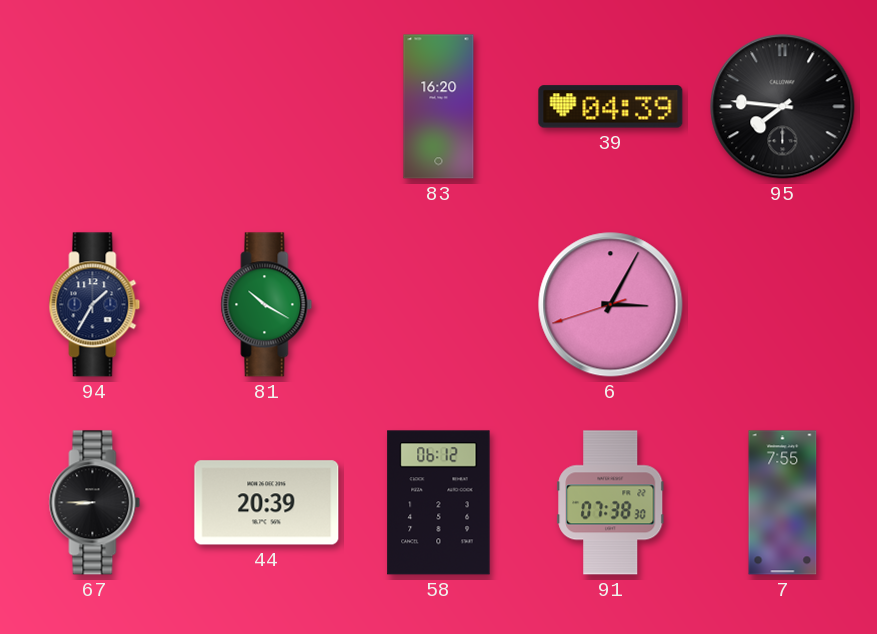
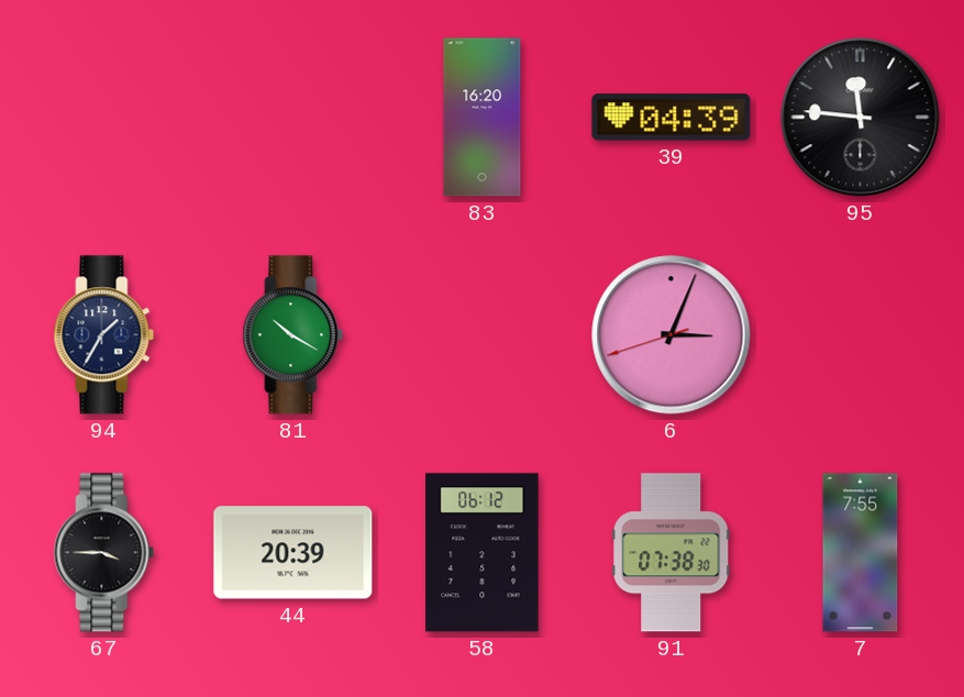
95: 7:46 -> 11:46
6: 3:04 -> 3:03
67: 8:45 -> 3:45
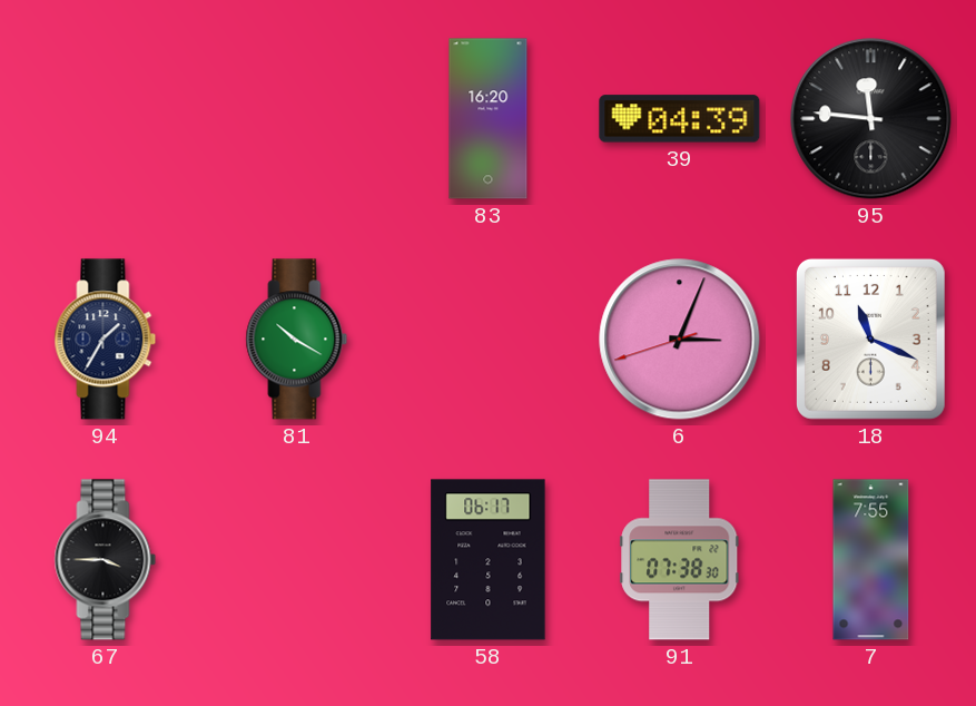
18: none -> 11:19
44: 20:39 -> none
58: 06:12 -> 06:17
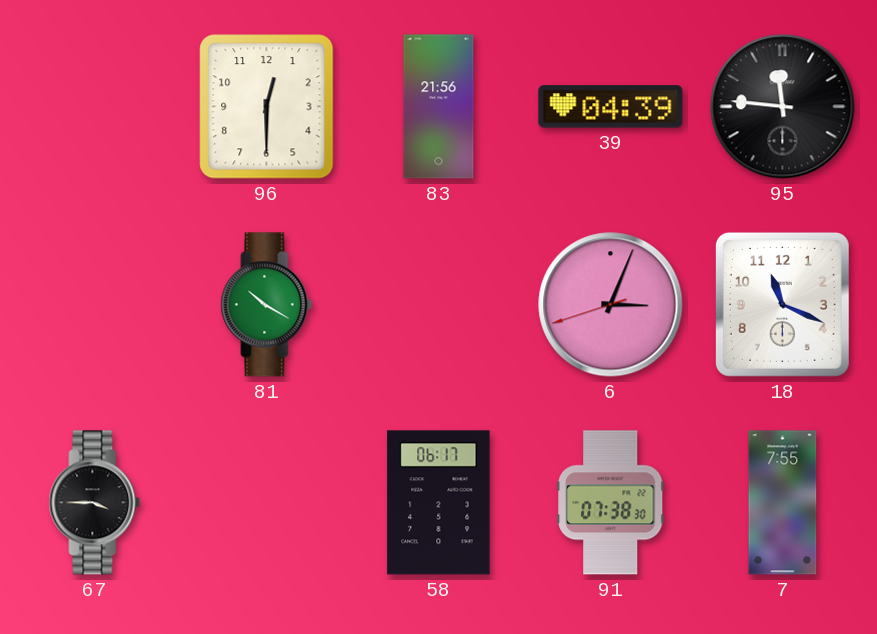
96: none -> 12:30
83: 16:20 -> 21:56
94: 1:35 -> none
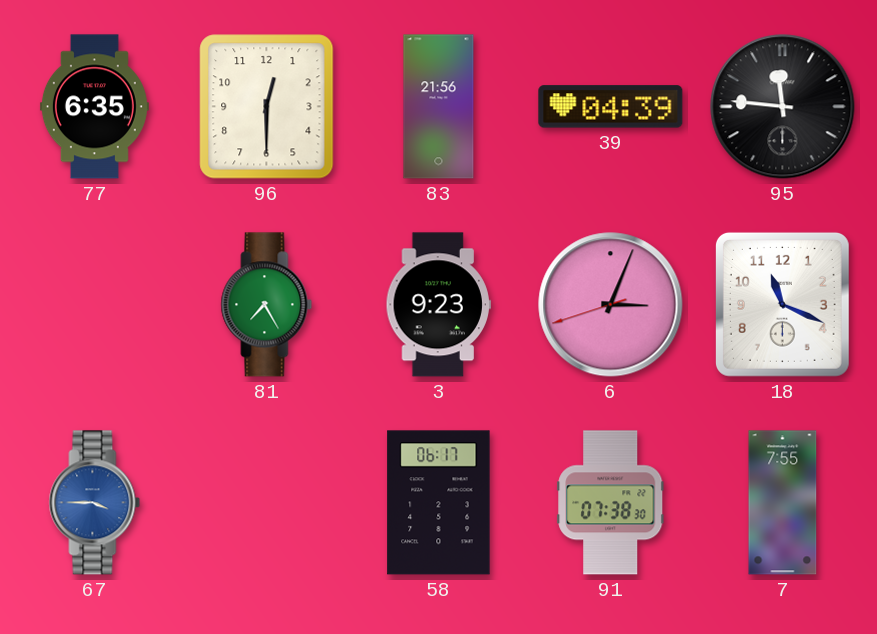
77: none -> 6:35
81: 10:20 -> 7:25
3: none -> 9:23
67 dial: black -> blue
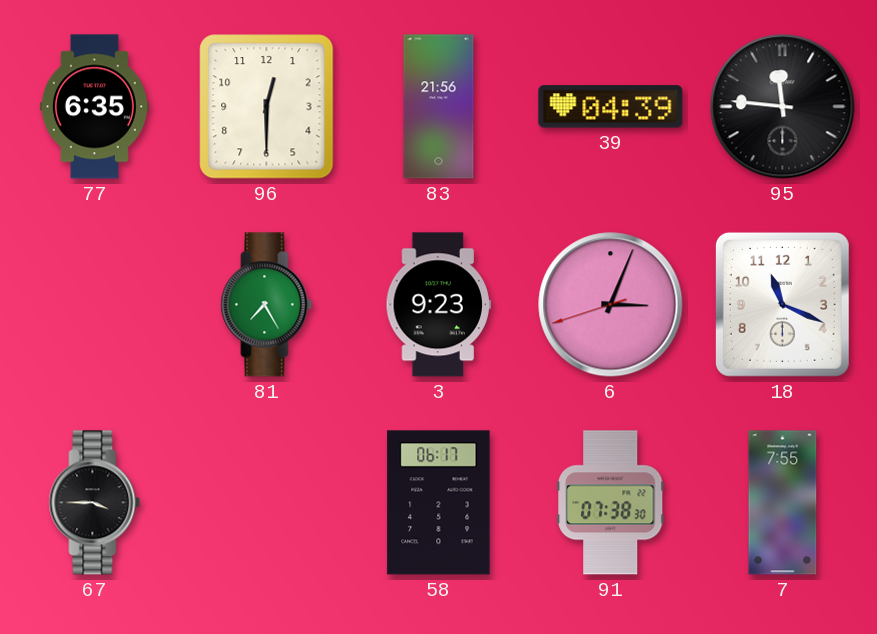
67 dial: blue -> black
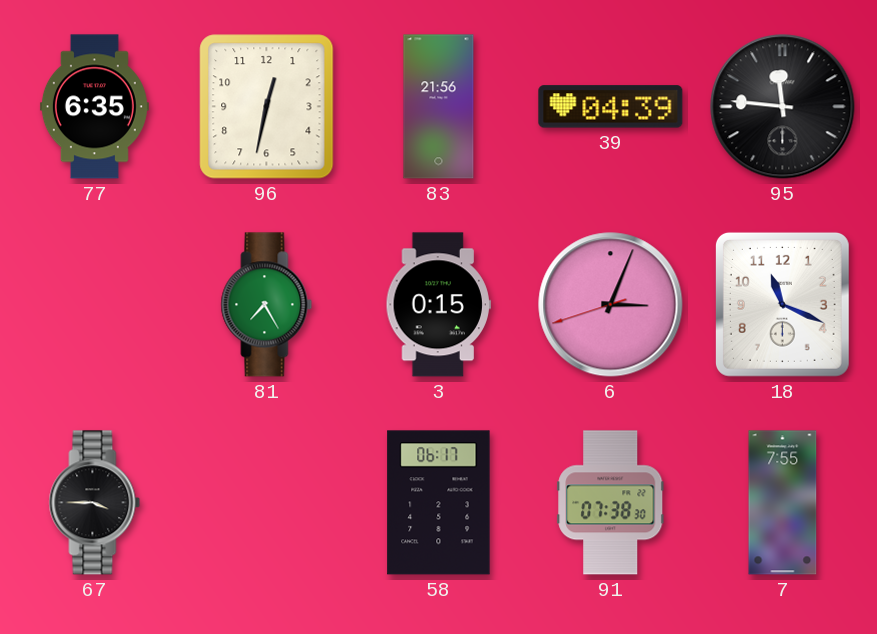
96: 12:30 -> 12:32
3: 9:23 -> 0:15
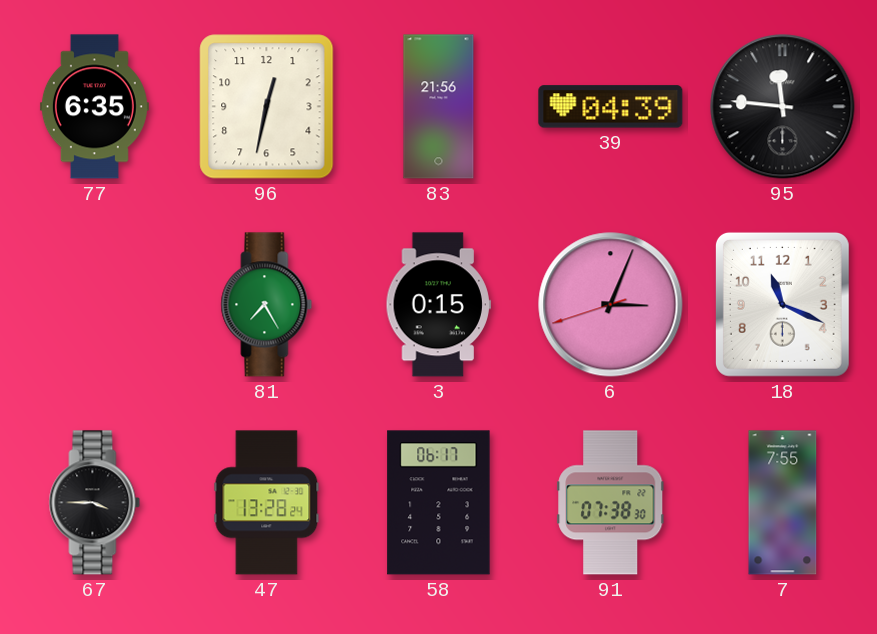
47: none -> 13:28
